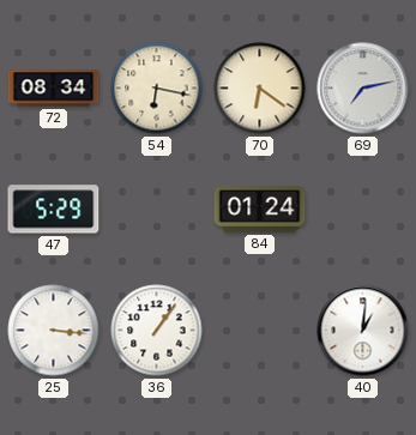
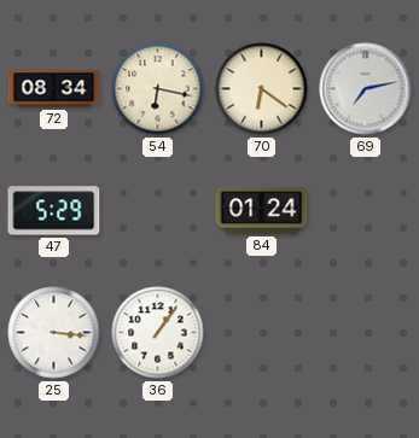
40: 1:01 -> none
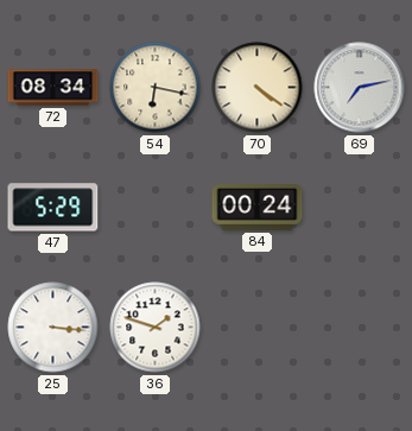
70: 6:21 -> 4:21
84: 01:24 -> 00:24
36: 1:06 -> 1:48
